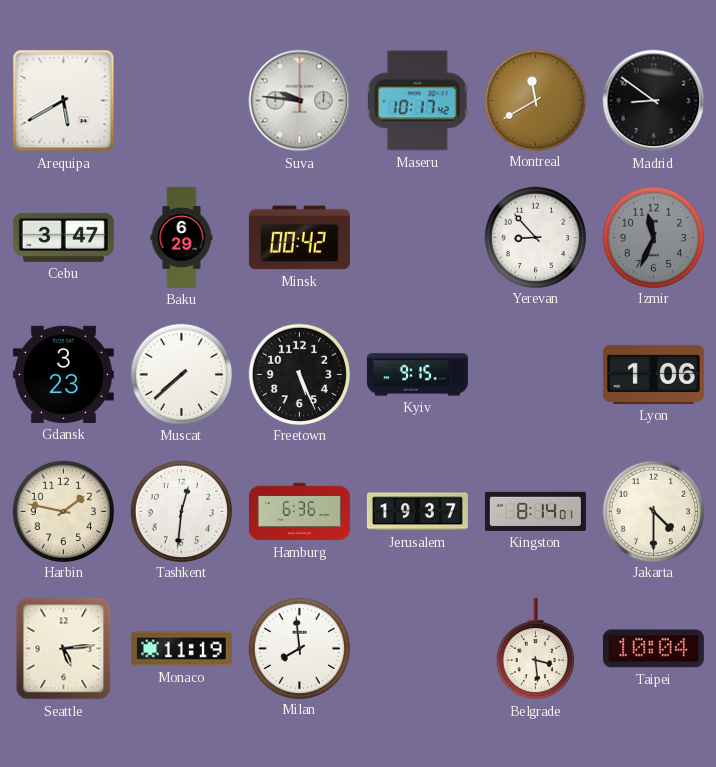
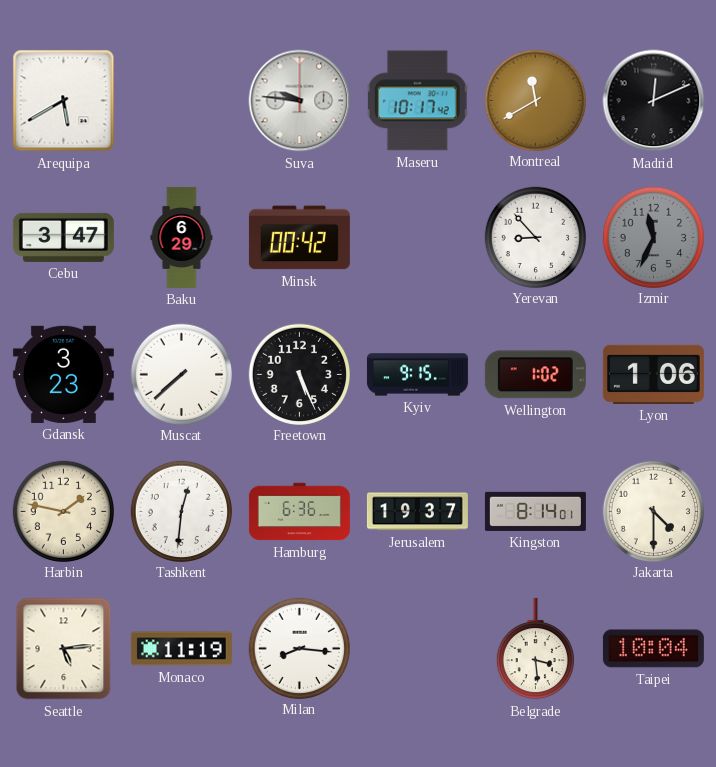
Madrid: 8:51 -> 12:11
Wellington: none -> 1:02
Milan: 7:59 -> 8:16
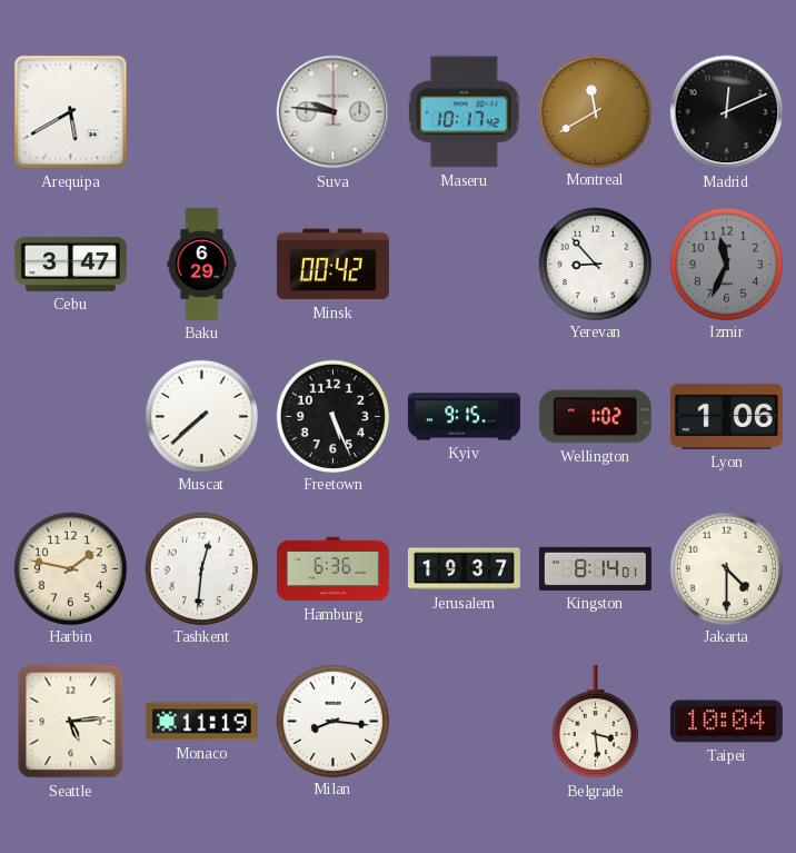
Gdansk: 3:23 -> none
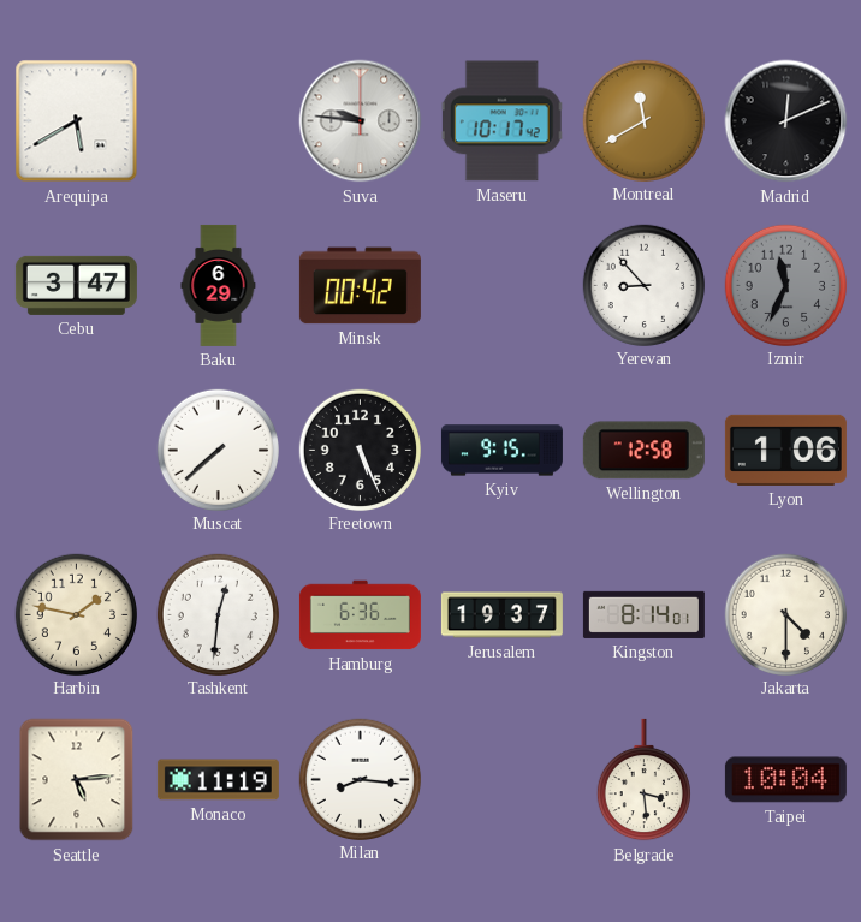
Wellington: 1:02 -> 12:58
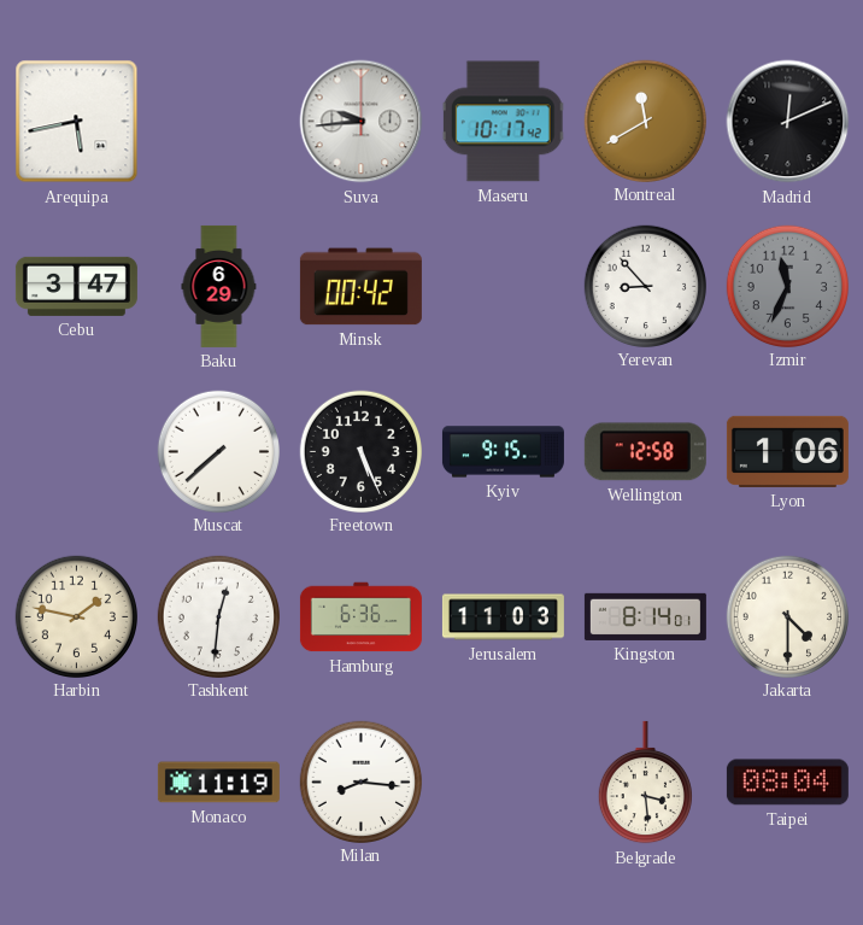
Arequipa: 5:40 -> 5:43
Suva: 9:46 -> 9:44
Jerusalem: 19:37 -> 11:03
Seattle: 5:14 -> none
Taipei: 10:04 -> 08:04
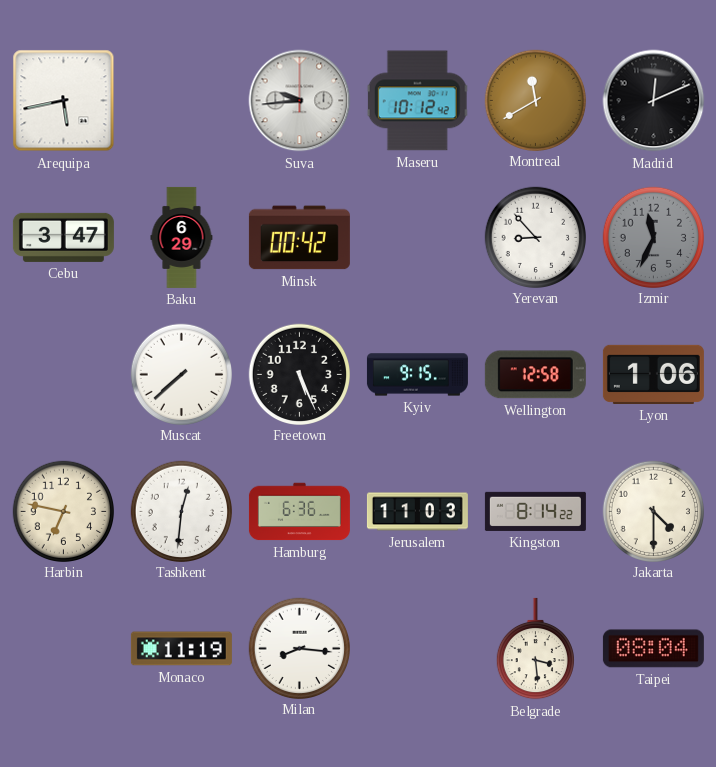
Maseru: 10:17 -> 10:12
Harbin: 1:47 -> 6:47
Kingston: 8:14:01 -> 8:14:22
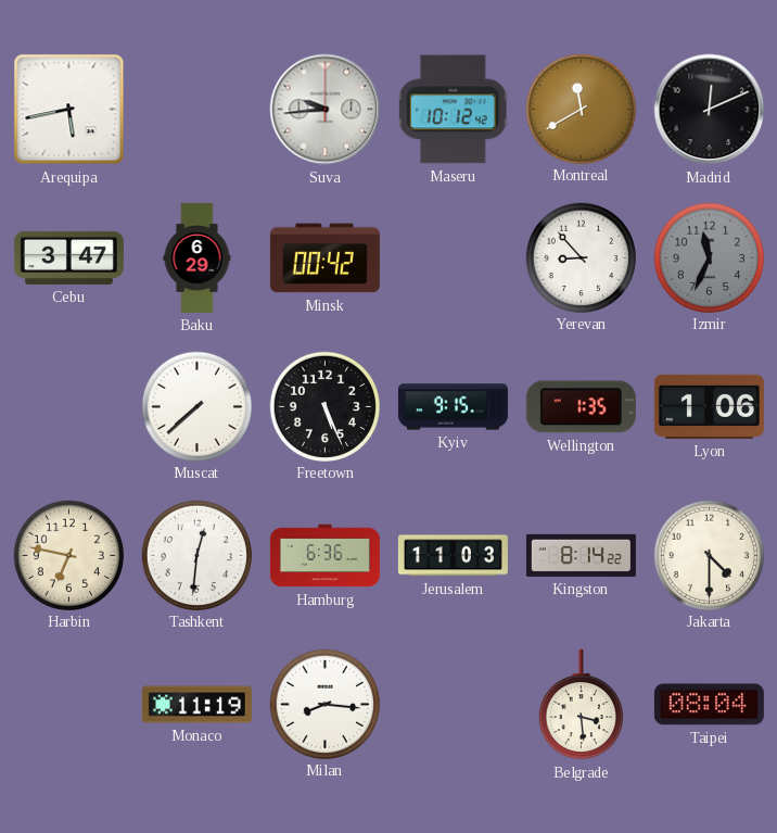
Wellington: 12:58 -> 1:35
